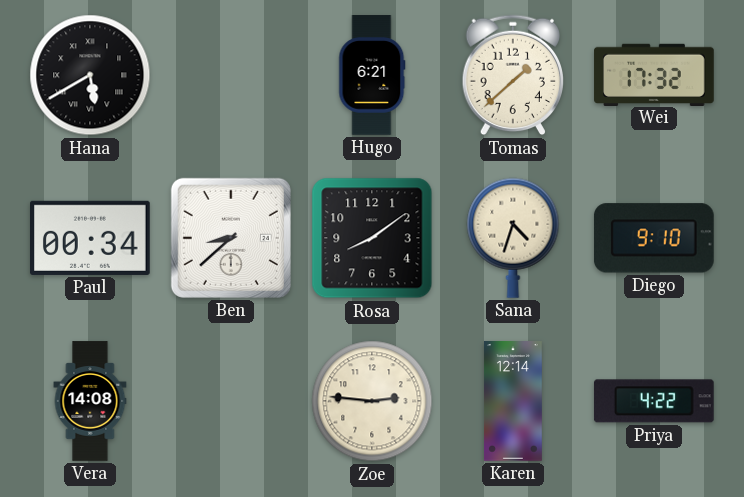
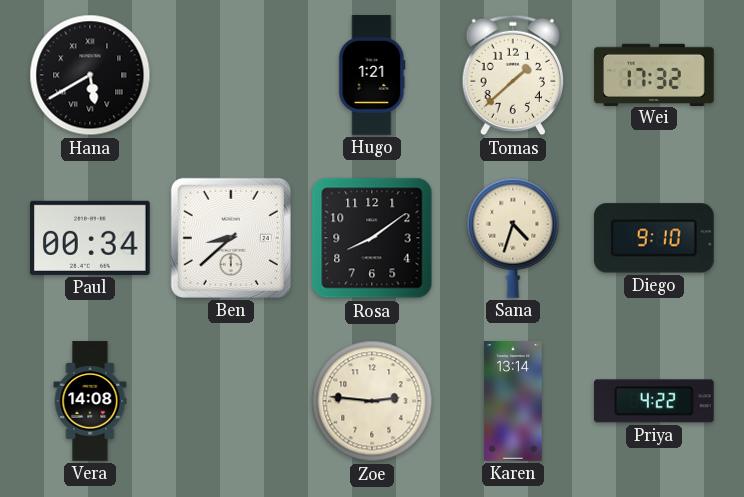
Hugo: 6:21 -> 1:21
Karen: 12:14 -> 13:14
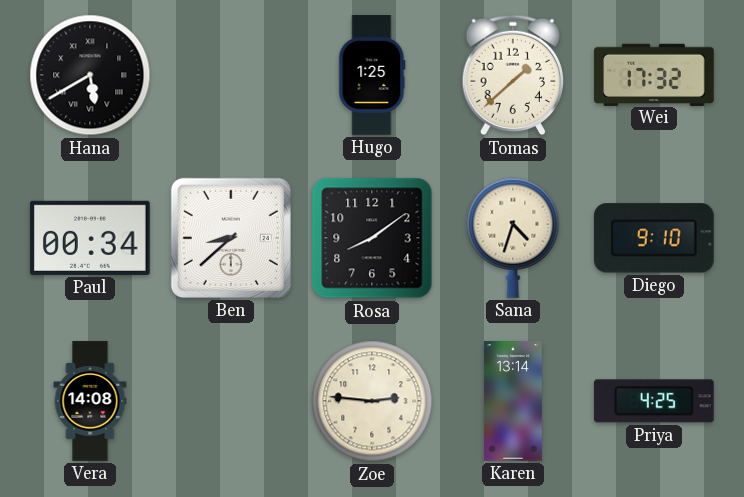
Hugo: 1:21 -> 1:25
Priya: 4:22 -> 4:25
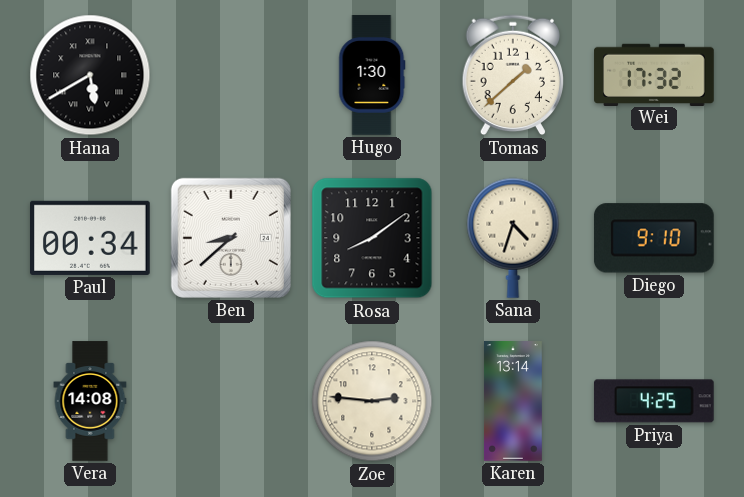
Hugo: 1:25 -> 1:30
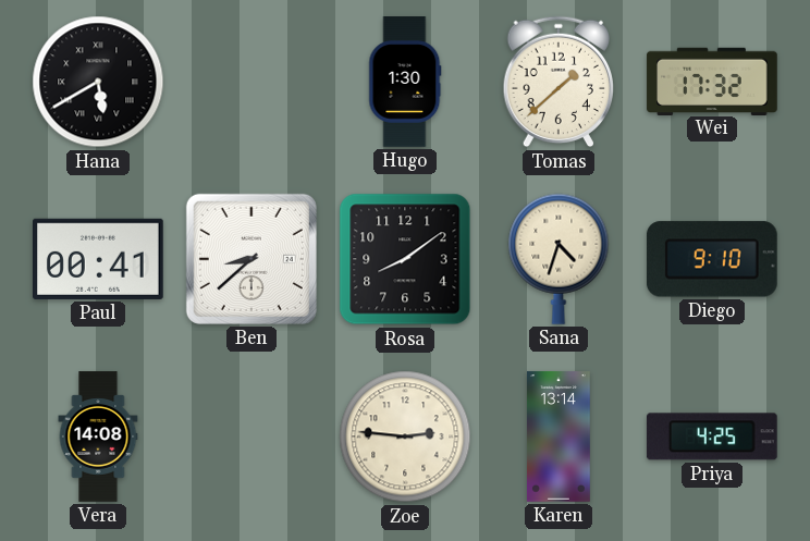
Paul: 00:34 -> 00:41
